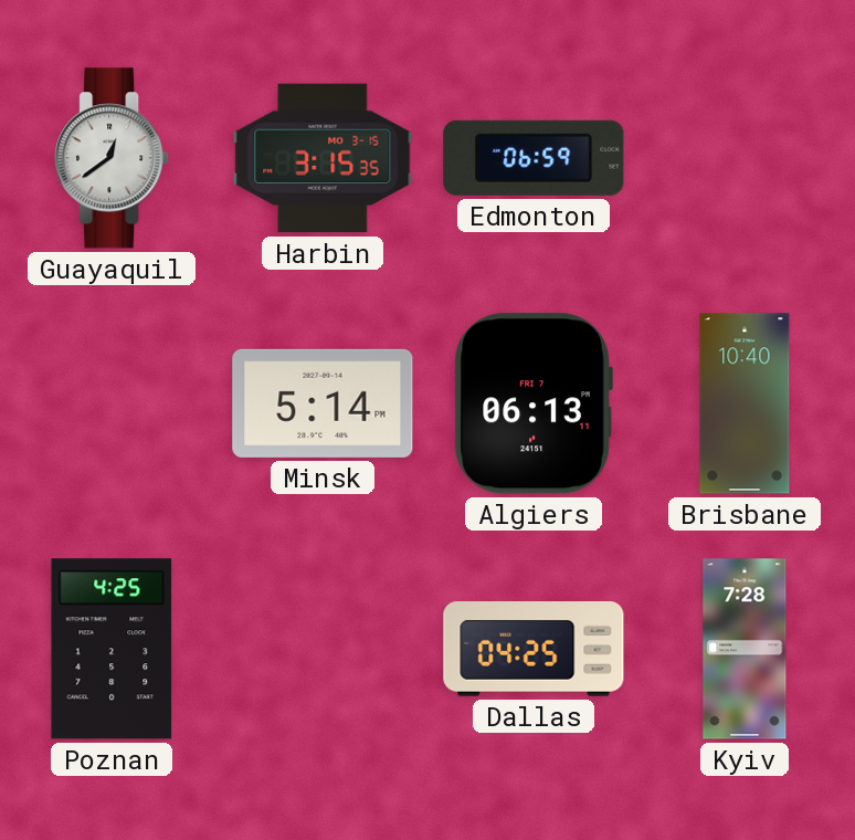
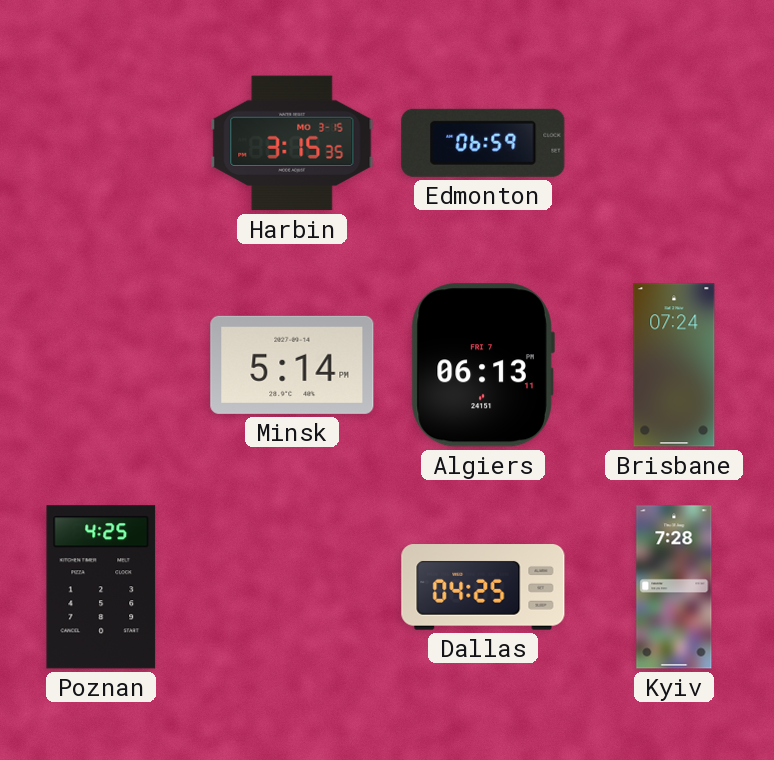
Guayaquil: 12:39 -> none
Brisbane: 10:40 -> 07:24
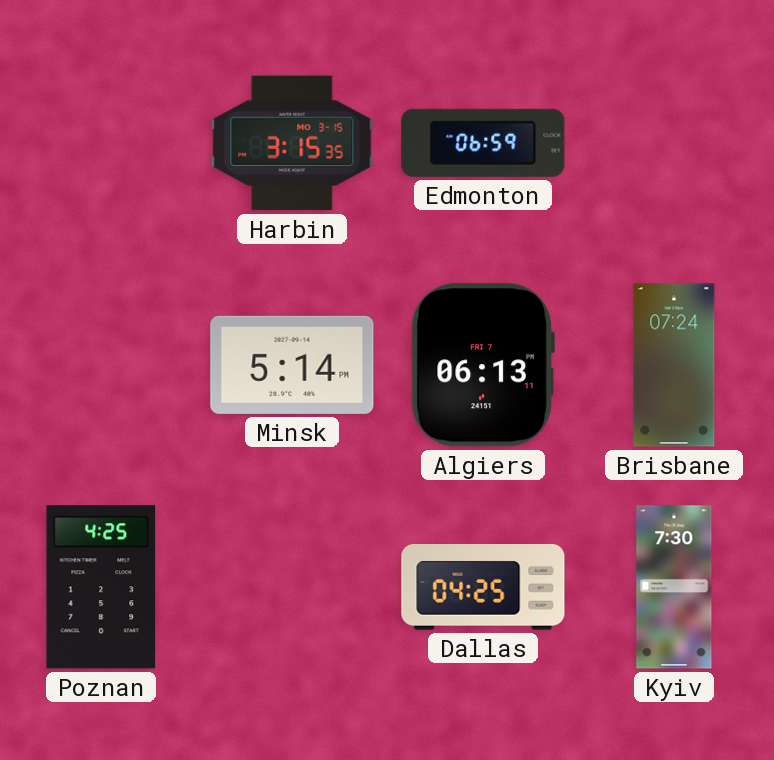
Kyiv: 7:28 -> 7:30
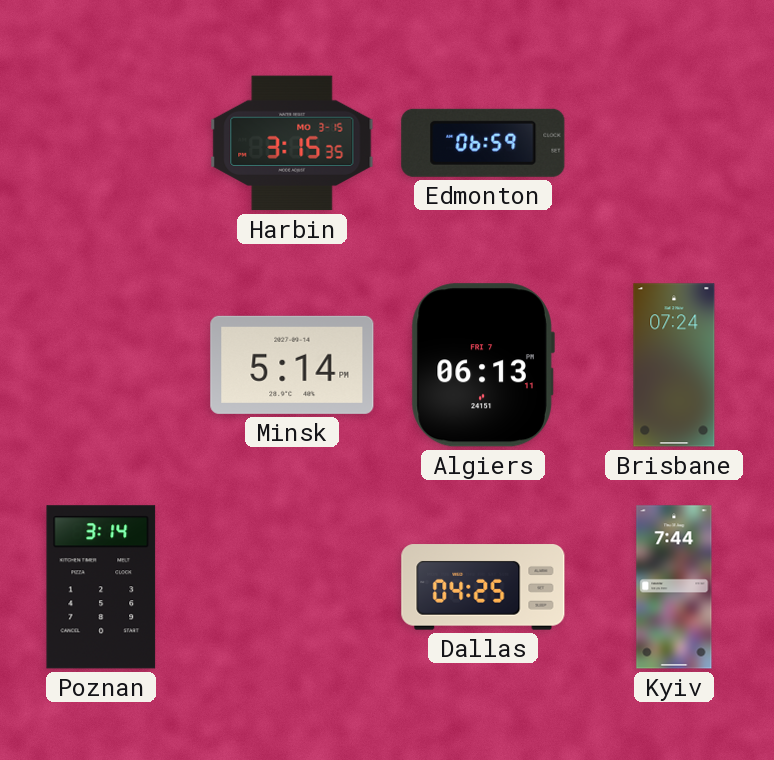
Poznan: 4:25 -> 3:14
Kyiv: 7:30 -> 7:44
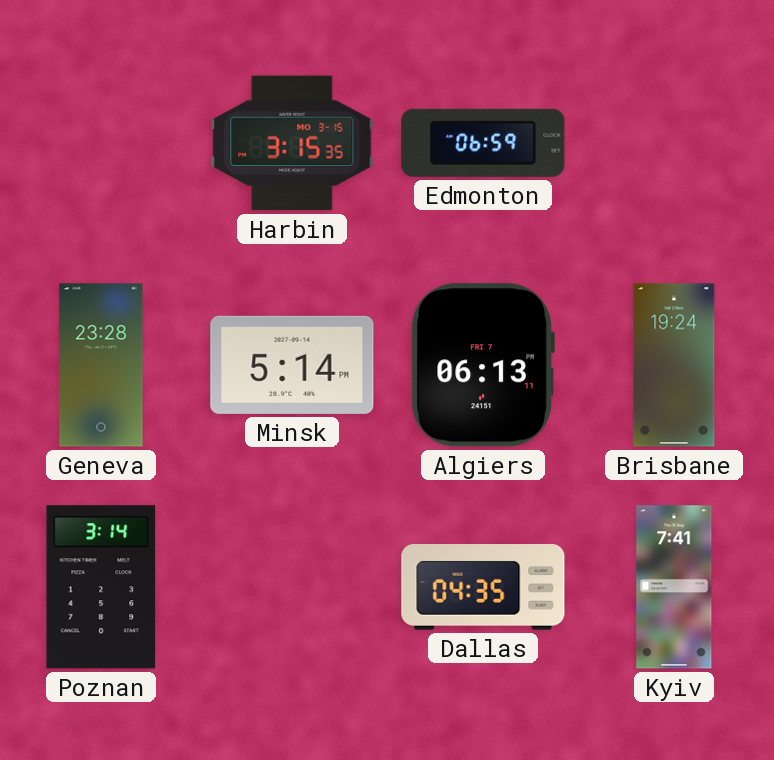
Geneva: none -> 23:28
Brisbane: 07:24 -> 19:24
Dallas: 04:25 -> 04:35
Kyiv: 7:44 -> 7:41
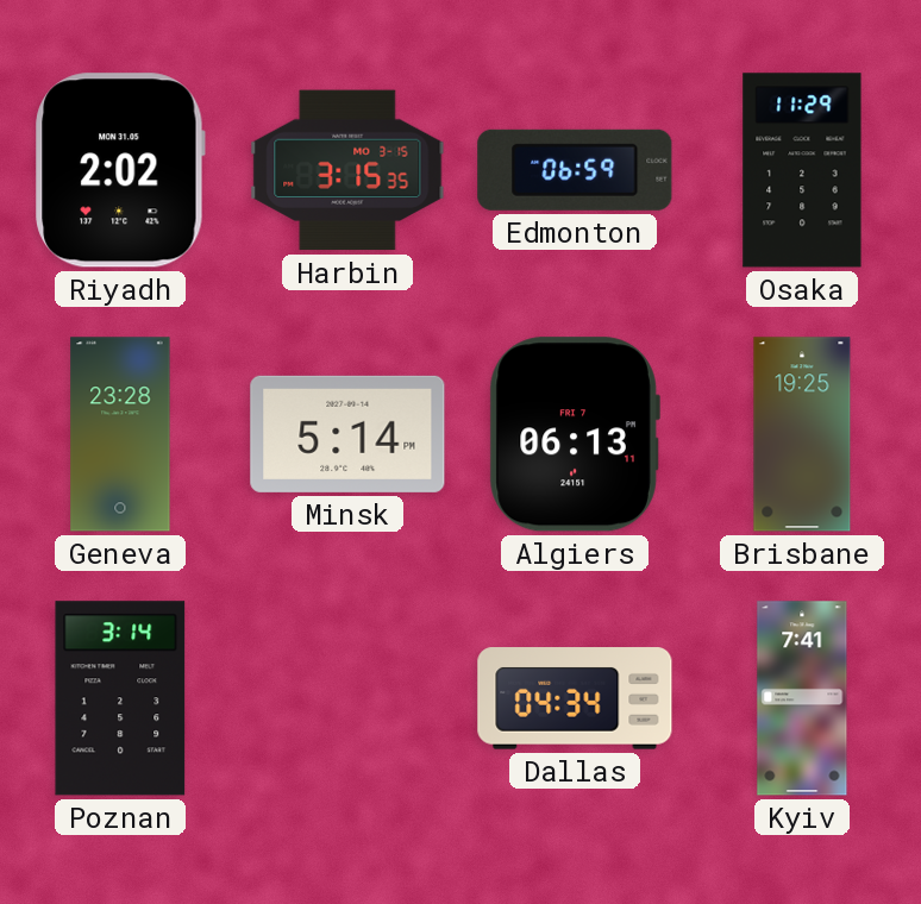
Riyadh: none -> 2:02
Osaka: none -> 11:29
Brisbane: 19:24 -> 19:25
Dallas: 04:35 -> 04:34
